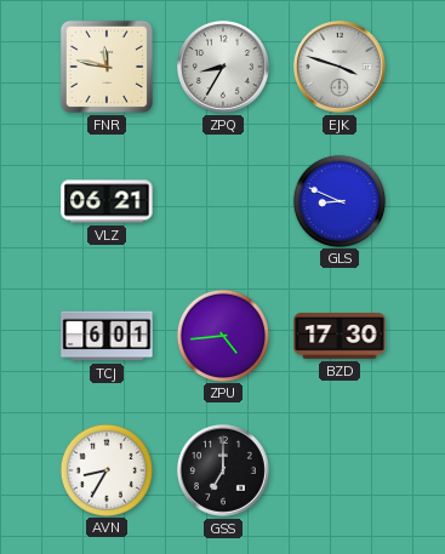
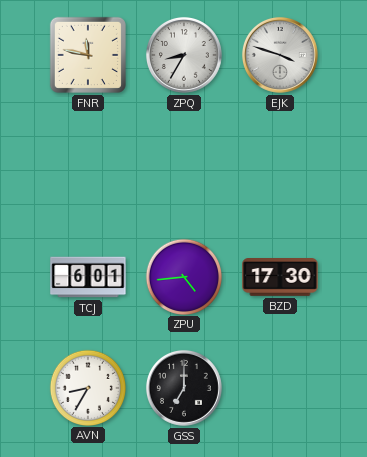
VLZ: 06:21 -> none
GLS: 8:49 -> none
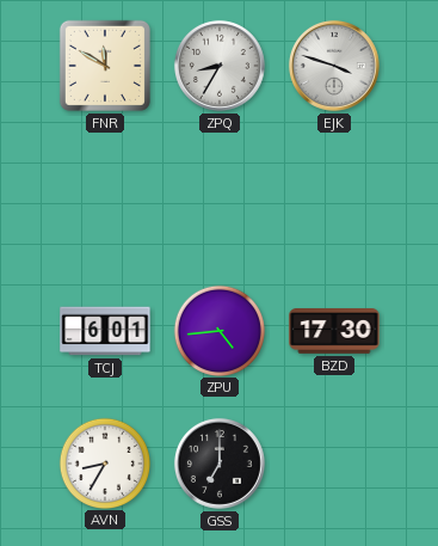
FNR: 11:47 -> 11:50
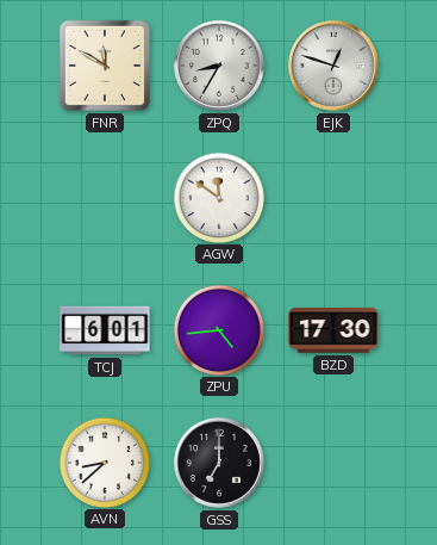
EJK: 3:48 -> 12:48
AGW: none -> 11:51
AVN: 8:35 -> 8:38
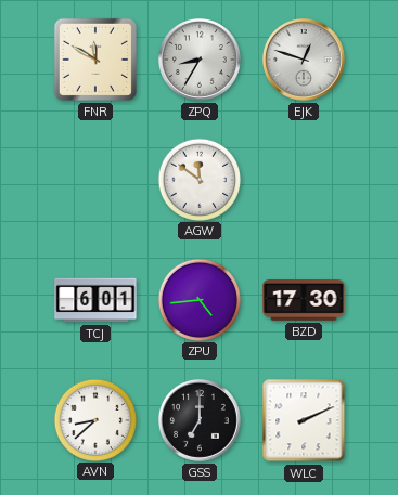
WLC: none -> 2:11
